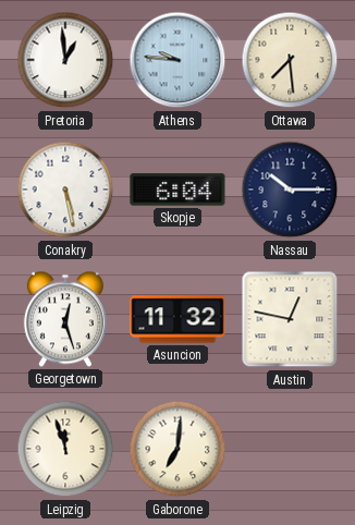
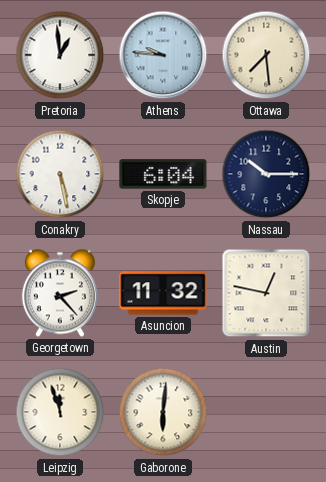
Georgetown: 12:27 -> 2:23
Gaborone: 7:01 -> 6:01
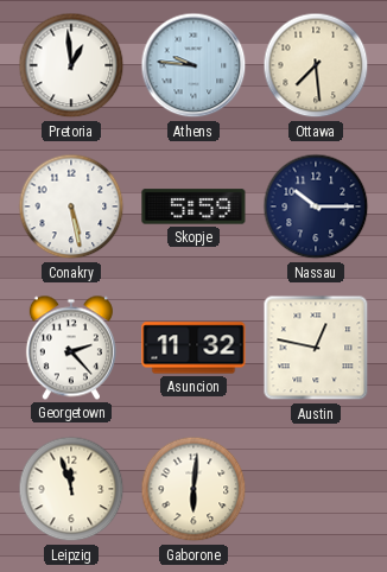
Skopje: 6:04 -> 5:59
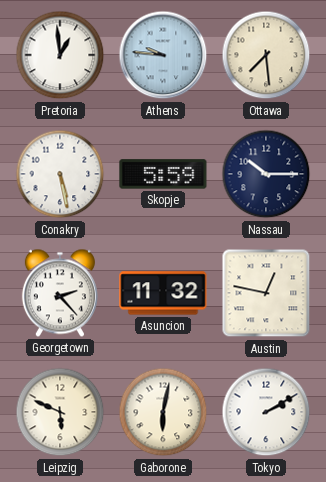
Leipzig: 11:57 -> 5:49
Gaborone: 6:01 -> 6:02
Tokyo: none -> 2:10
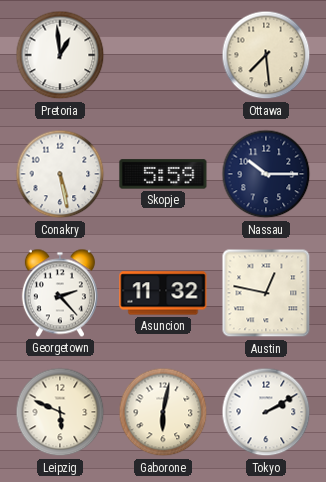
Athens: 9:46 -> none
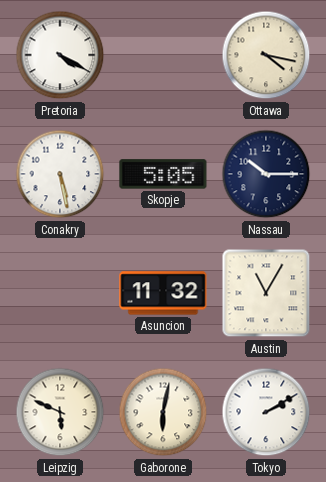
Pretoria: 12:59 -> 4:20
Ottawa: 7:29 -> 4:17
Skopje: 5:59 -> 5:05
Georgetown: 2:23 -> none
Austin: 12:47 -> 11:05
